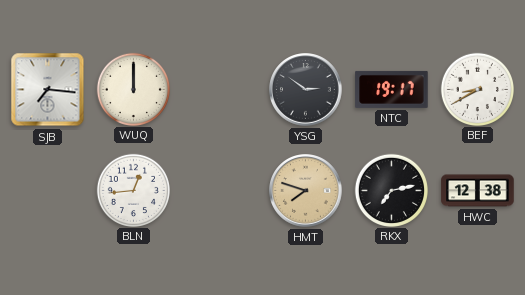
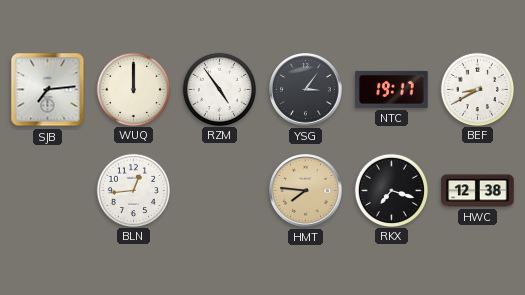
SJB: 7:16 -> 7:14
RZM: none -> 4:54
YSG: 2:51 -> 3:06
HMT: 7:48 -> 7:46
RKX: 7:13 -> 7:18
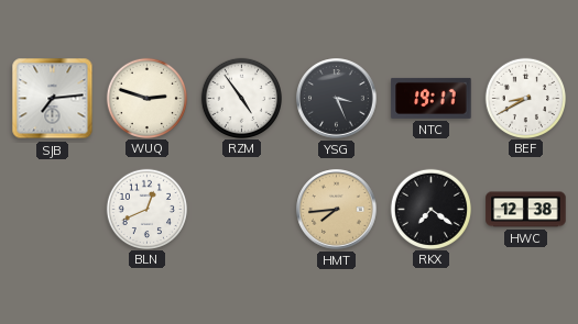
WUQ: 12:00 -> 2:48
YSG: 3:06 -> 3:26
BLN: 12:44 -> 12:41
HMT: 7:46 -> 7:44
RKX: 7:18 -> 7:21
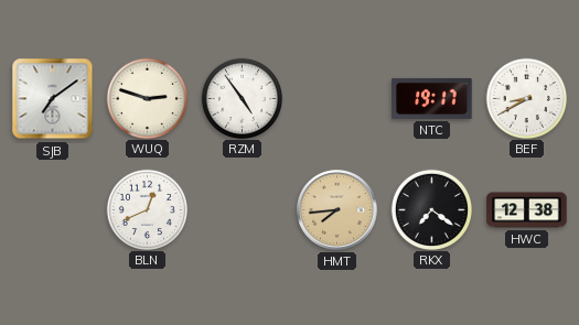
SJB: 7:14 -> 7:09
YSG: 3:26 -> none
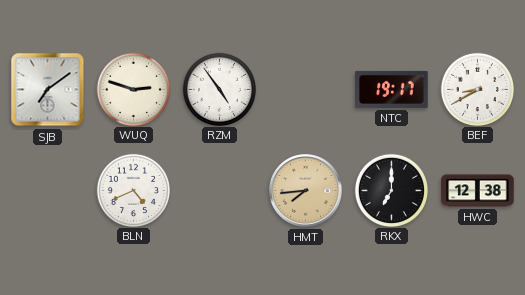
BLN: 12:41 -> 4:41
RKX: 7:21 -> 7:00
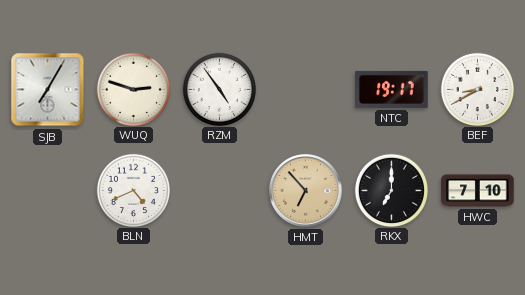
SJB: 7:09 -> 7:05
HMT: 7:44 -> 6:53
HWC: 12:38 -> 7:10
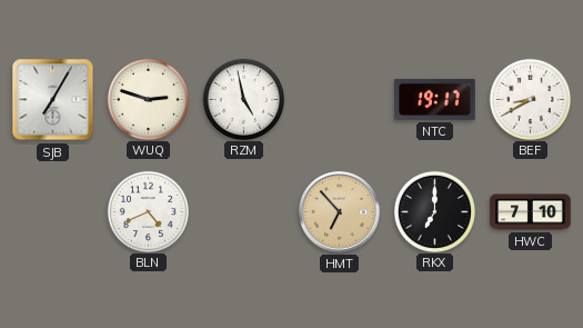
RZM: 4:54 -> 4:58
